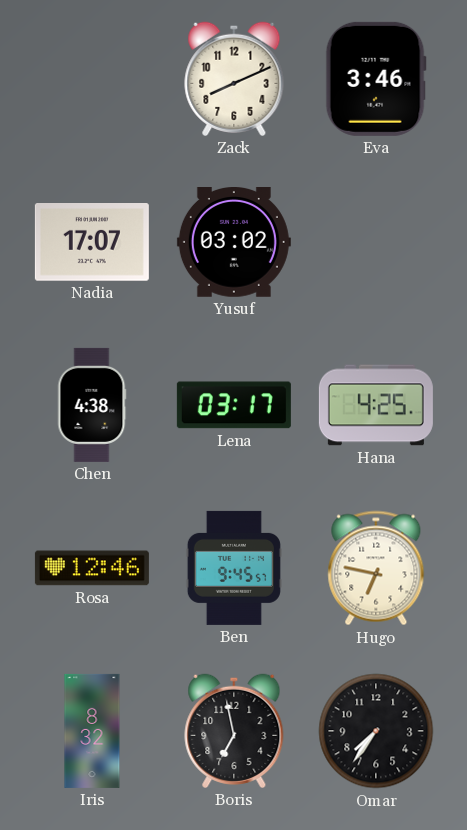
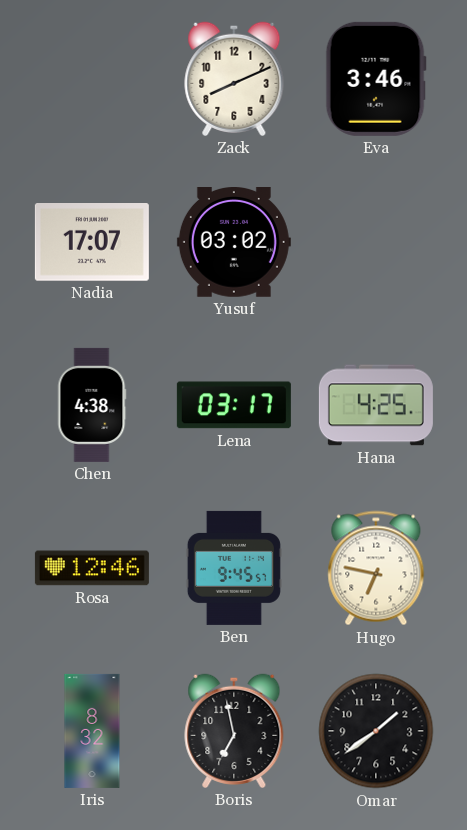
Omar: 7:36 -> 1:39
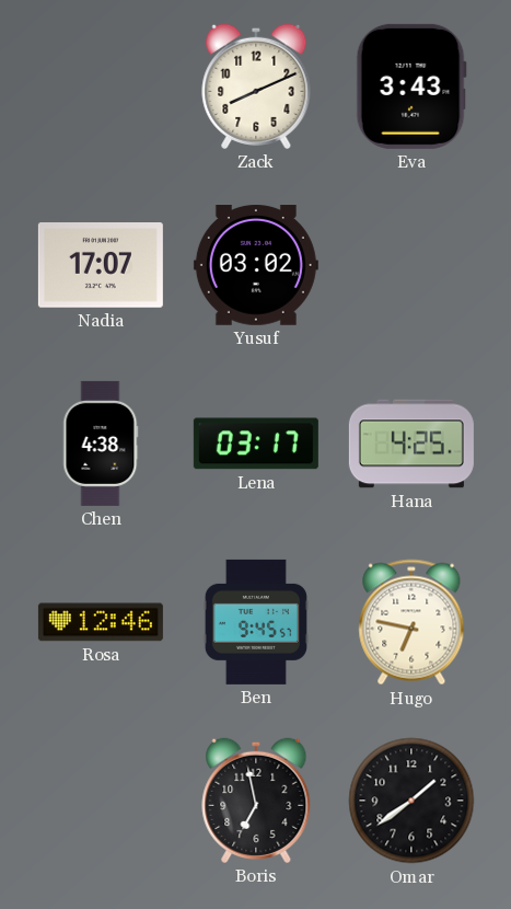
Eva: 3:46 -> 3:43
Iris: 8:32 -> none
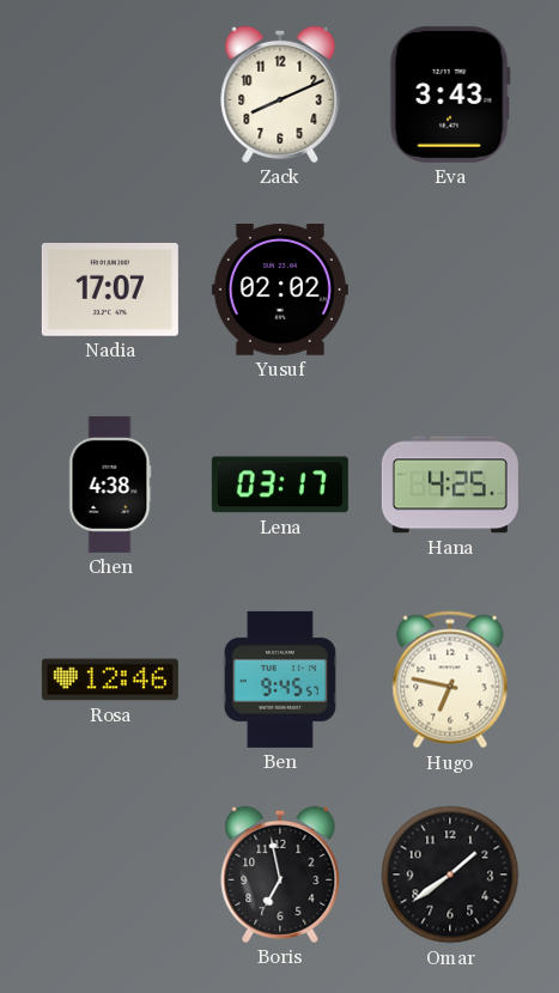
Yusuf: 03:02 -> 02:02
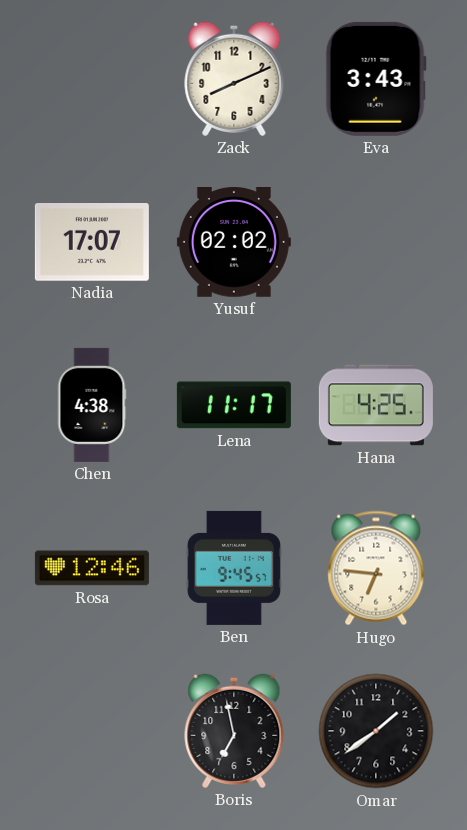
Lena: 03:17 -> 11:17
Hugo: 6:47 -> 6:46
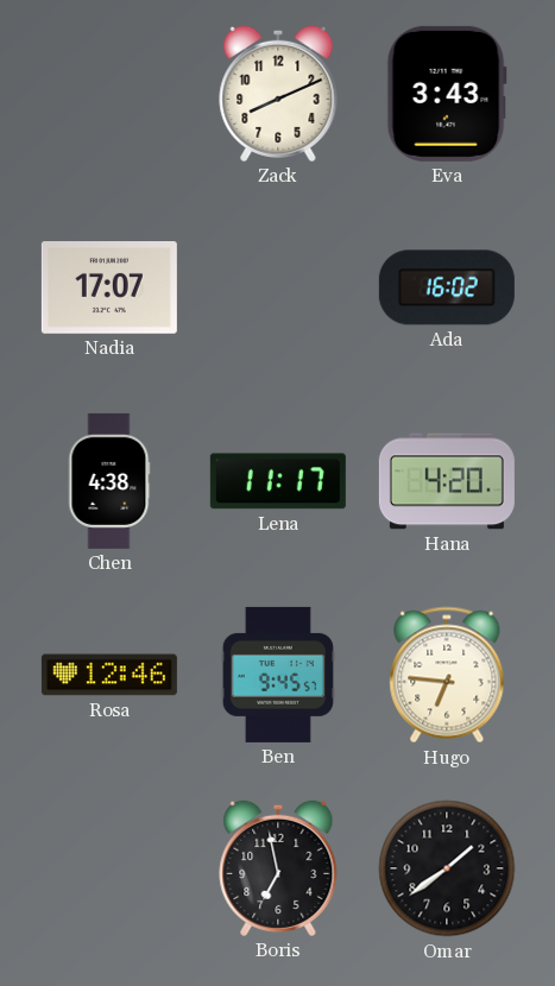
Yusuf: 02:02 -> none
Ada: none -> 16:02
Hana: 4:25 -> 4:20
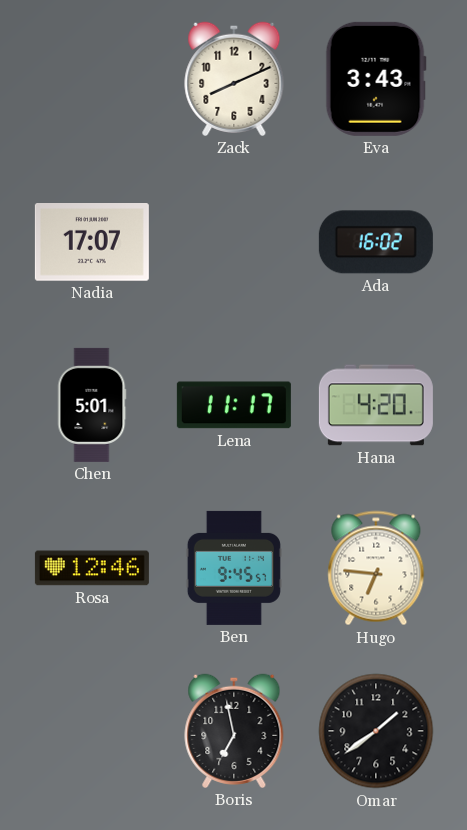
Chen: 4:38 -> 5:01
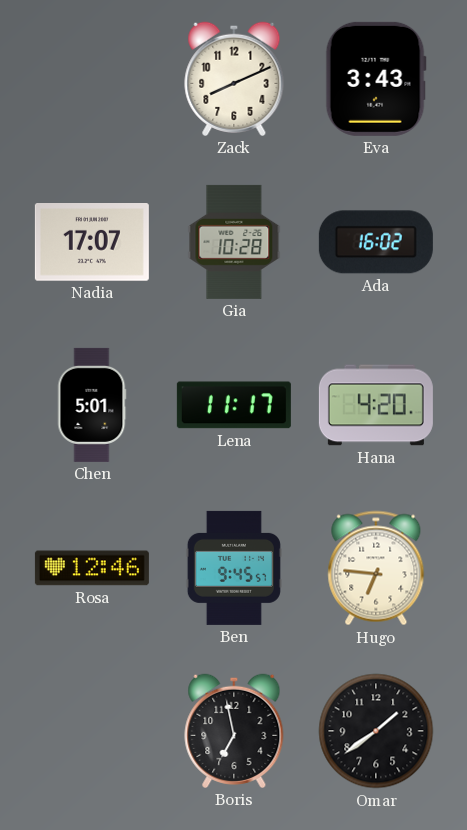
Gia: none -> 10:28
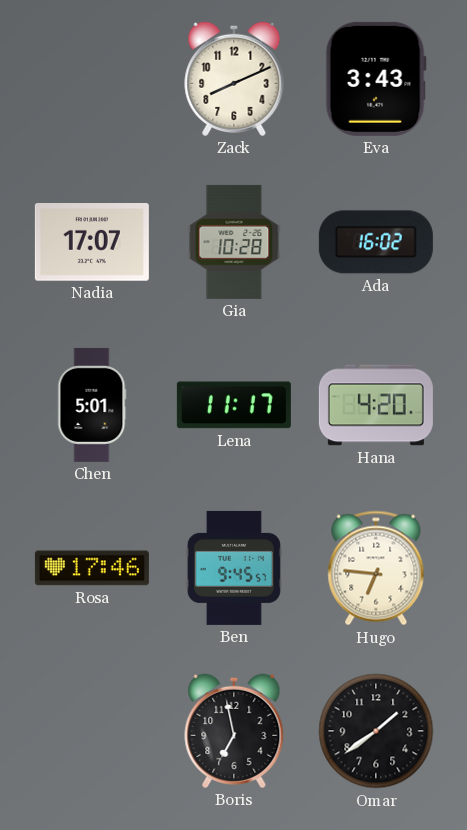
Rosa: 12:46 -> 17:46
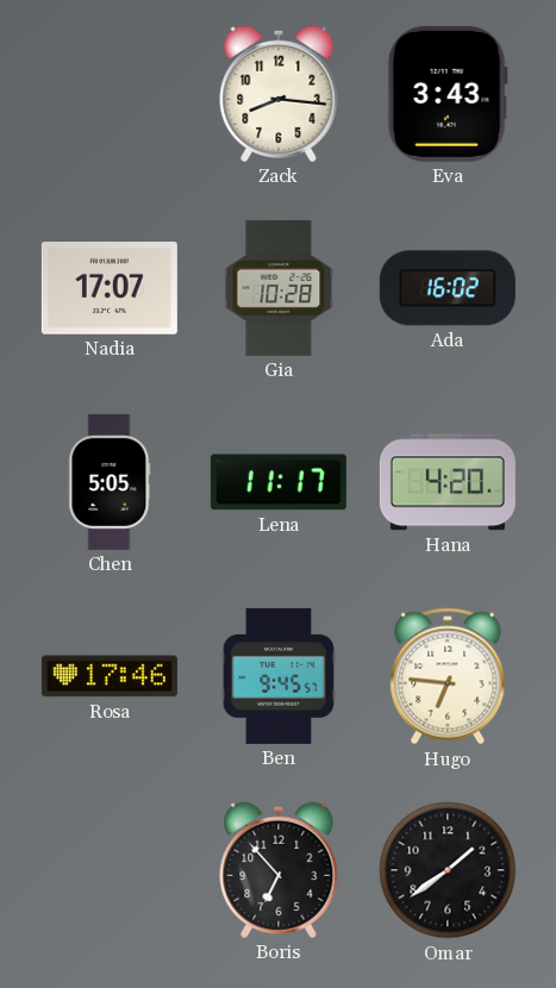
Zack: 8:11 -> 8:16
Chen: 5:01 -> 5:05
Boris: 6:58 -> 6:53
